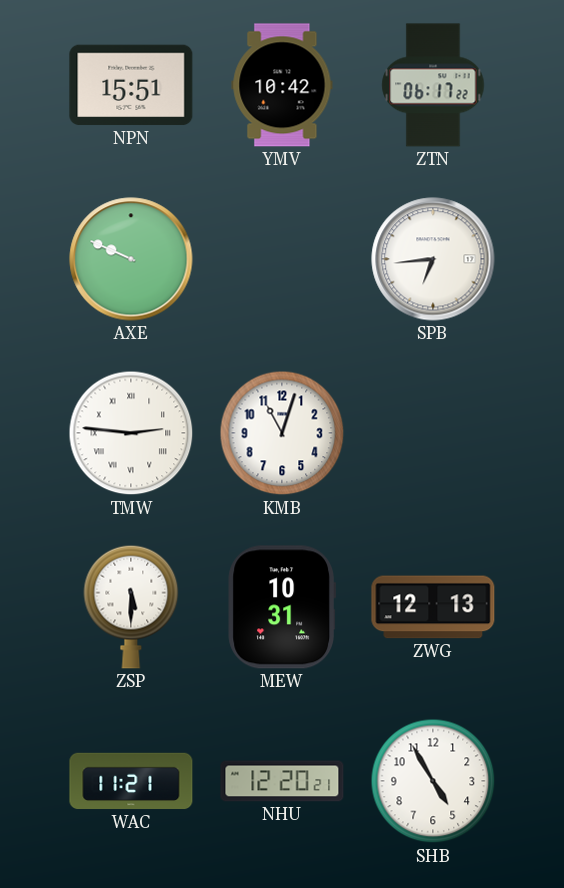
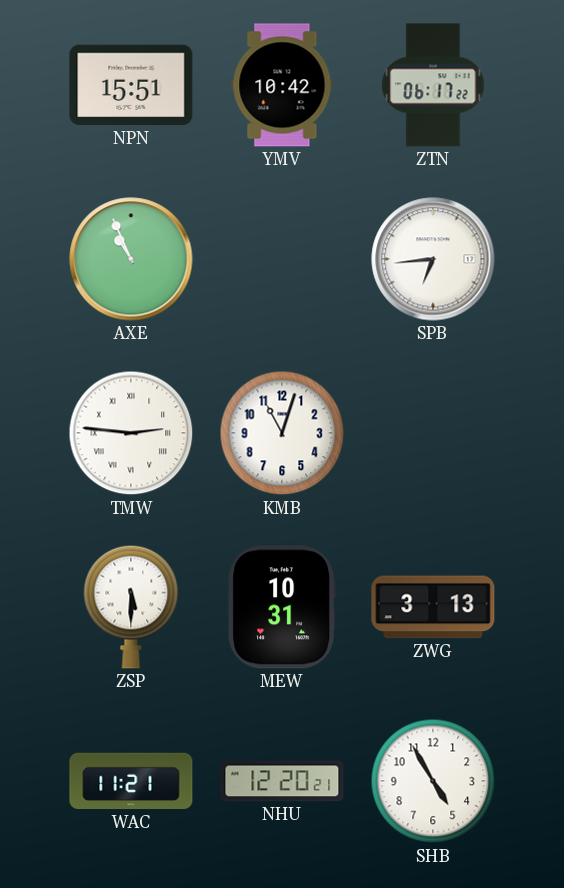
AXE: 9:49 -> 10:56
ZWG: 12:13 -> 3:13
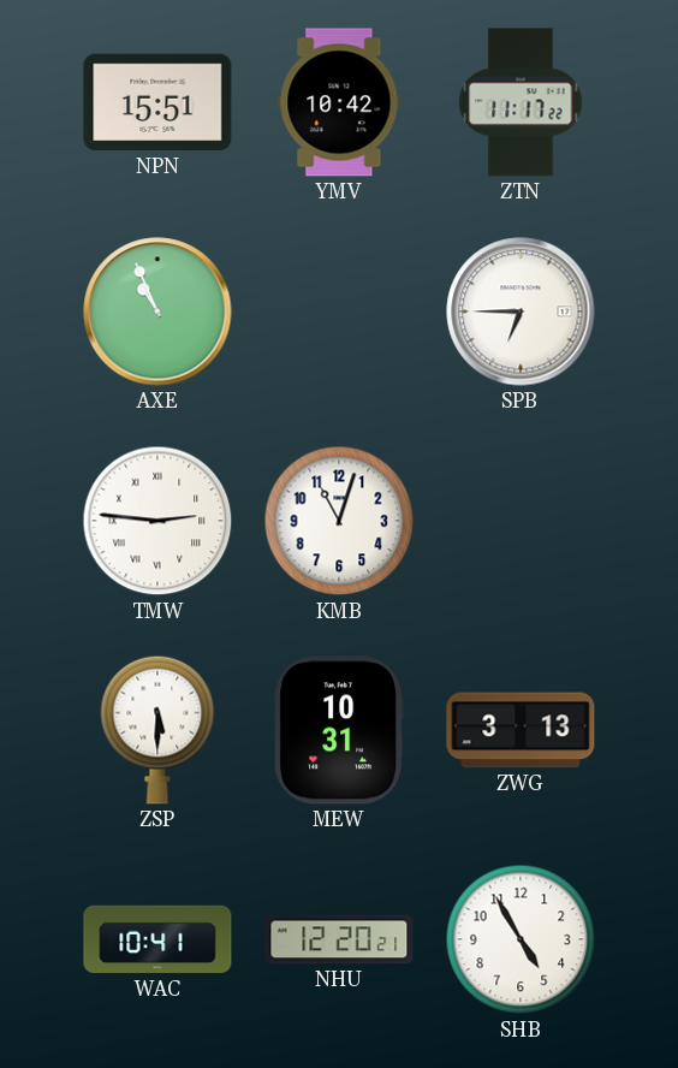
ZTN: 06:17 -> 11:17
SPB: 6:44 -> 6:45
WAC: 11:21 -> 10:41
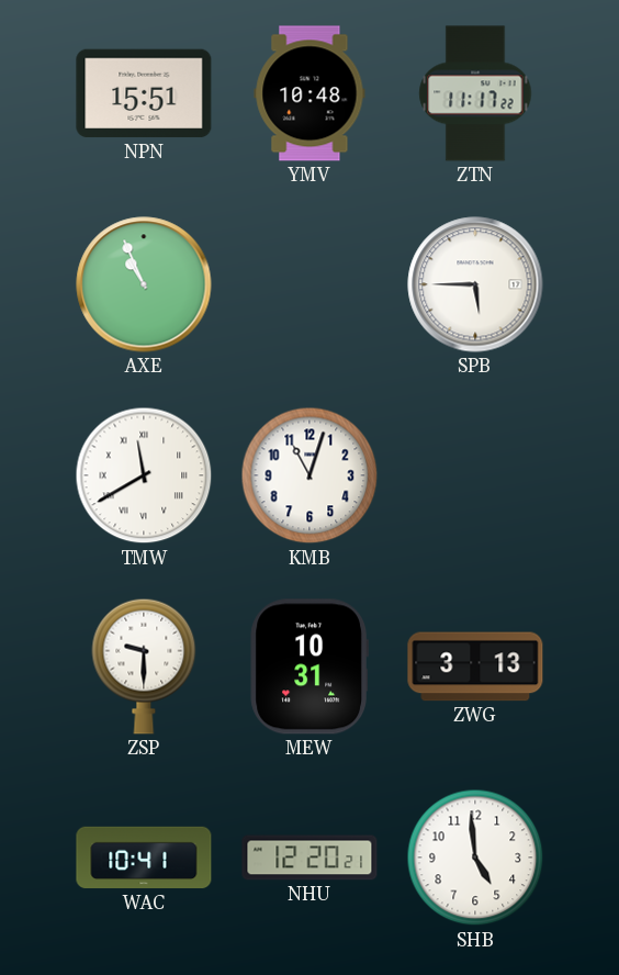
YMV: 10:42 -> 10:48
SPB: 6:45 -> 5:45
TMW: 2:46 -> 11:40
ZSP: 5:30 -> 9:30
SHB: 4:55 -> 4:59
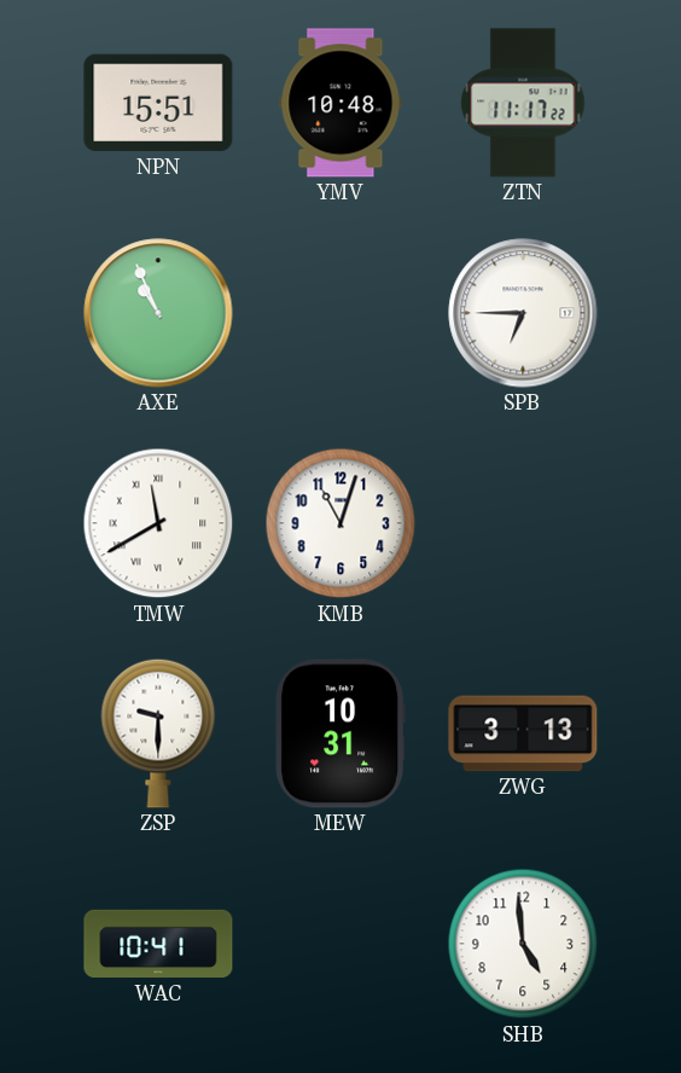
SPB: 5:45 -> 6:45
NHU: 12:20 -> none
